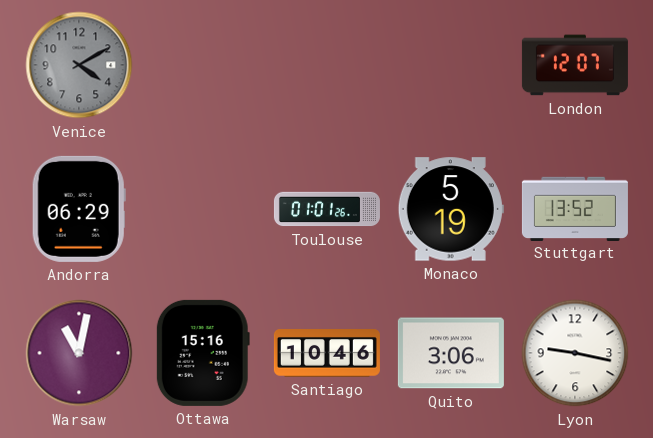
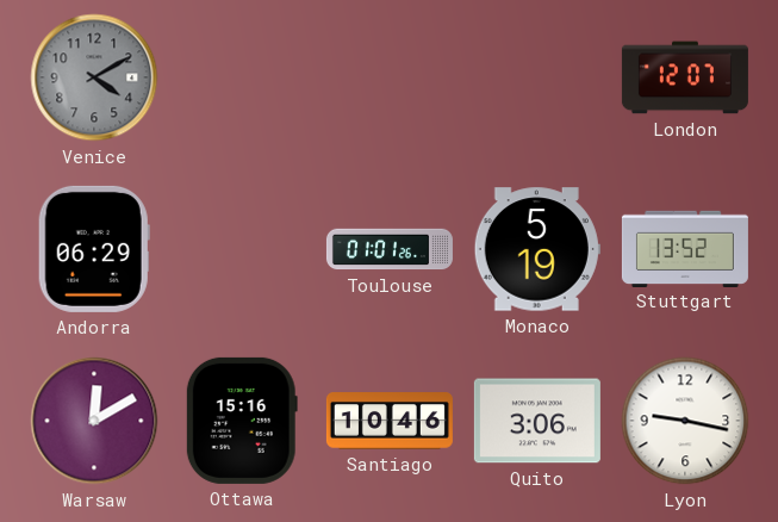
Warsaw: 11:02 -> 12:10
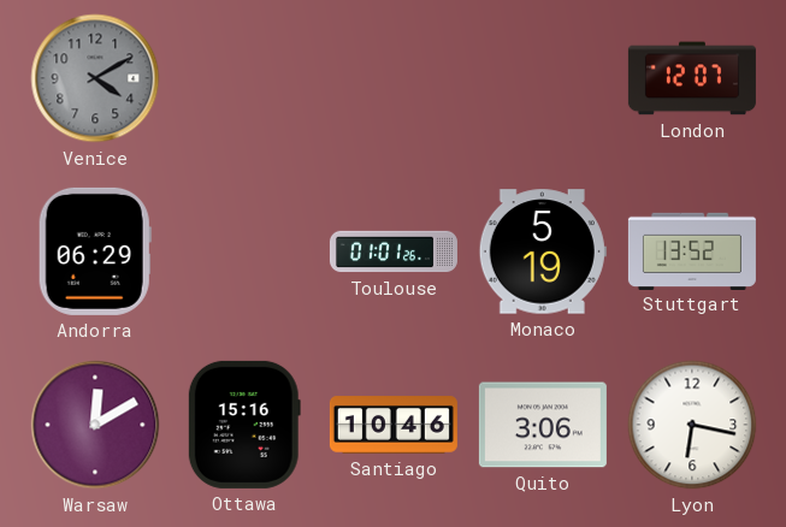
Lyon: 9:17 -> 6:17
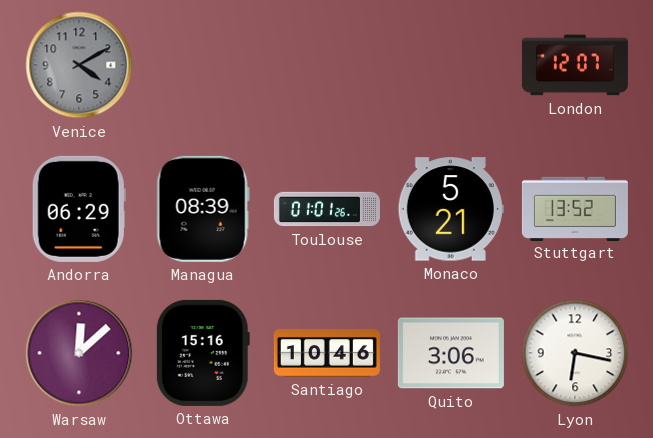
Managua: none -> 08:39
Monaco: 5:19 -> 5:21
Warsaw: 12:10 -> 12:08
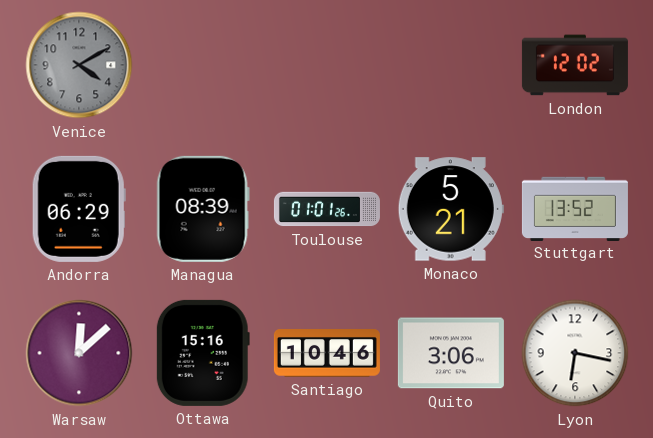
London: 12:07 -> 12:02
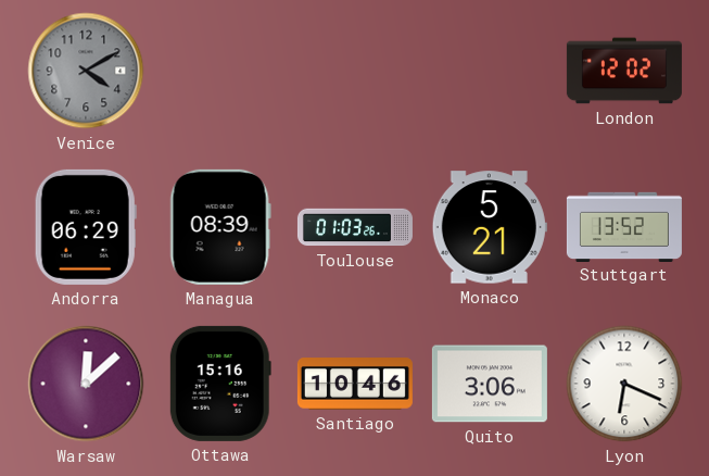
Toulouse: 01:01 -> 01:03
Lyon: 6:17 -> 6:19
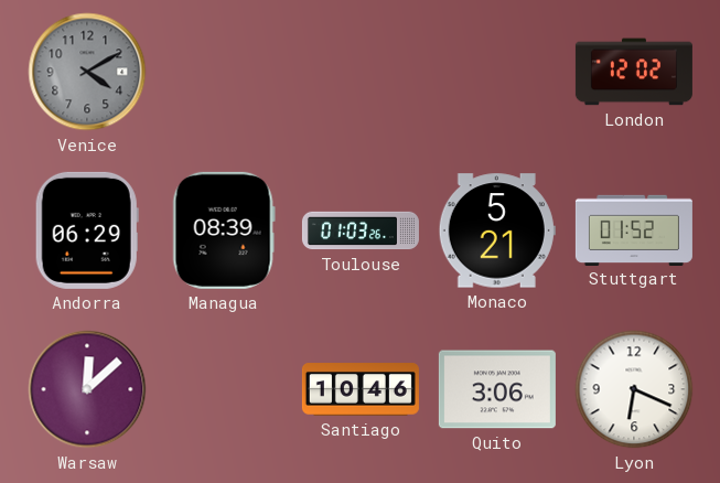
Stuttgart: 13:52 -> 01:52
Ottawa: 15:16 -> none
